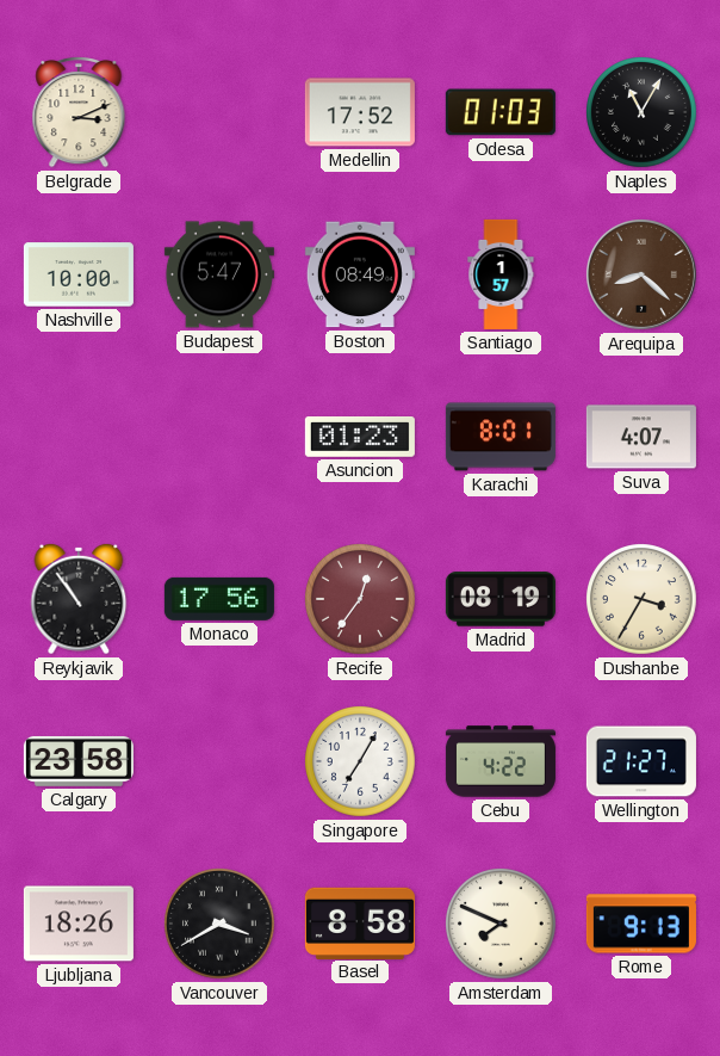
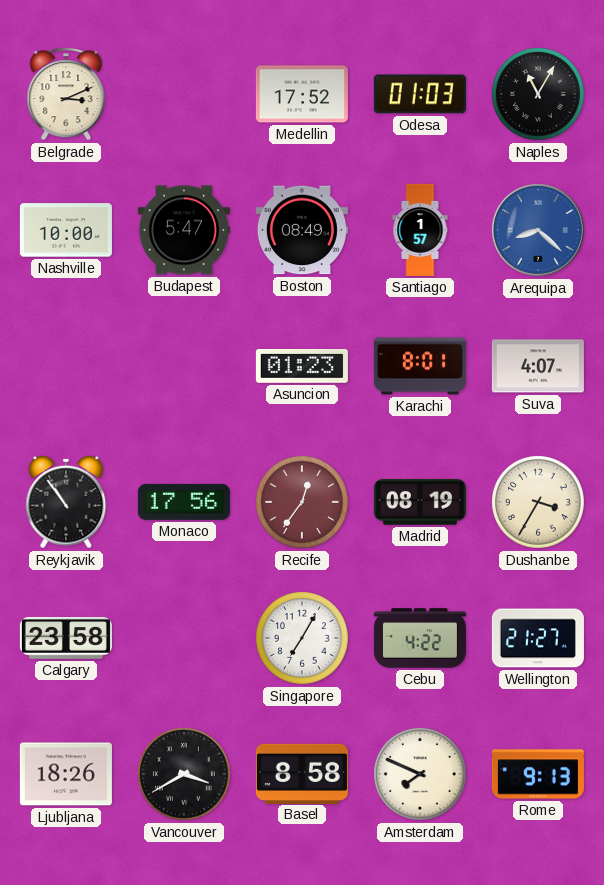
Arequipa dial: brown -> blue
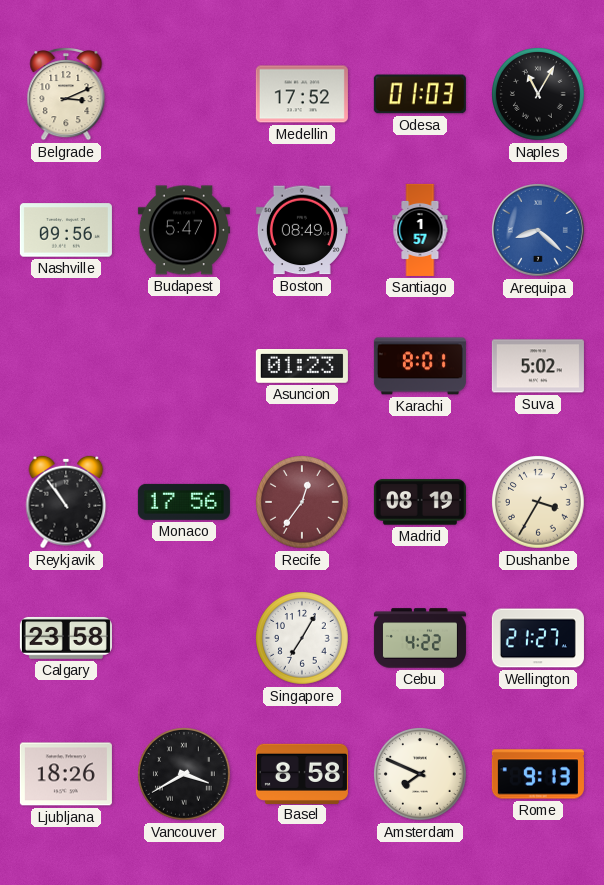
Nashville: 10:00 -> 09:56
Suva: 4:07 -> 5:02
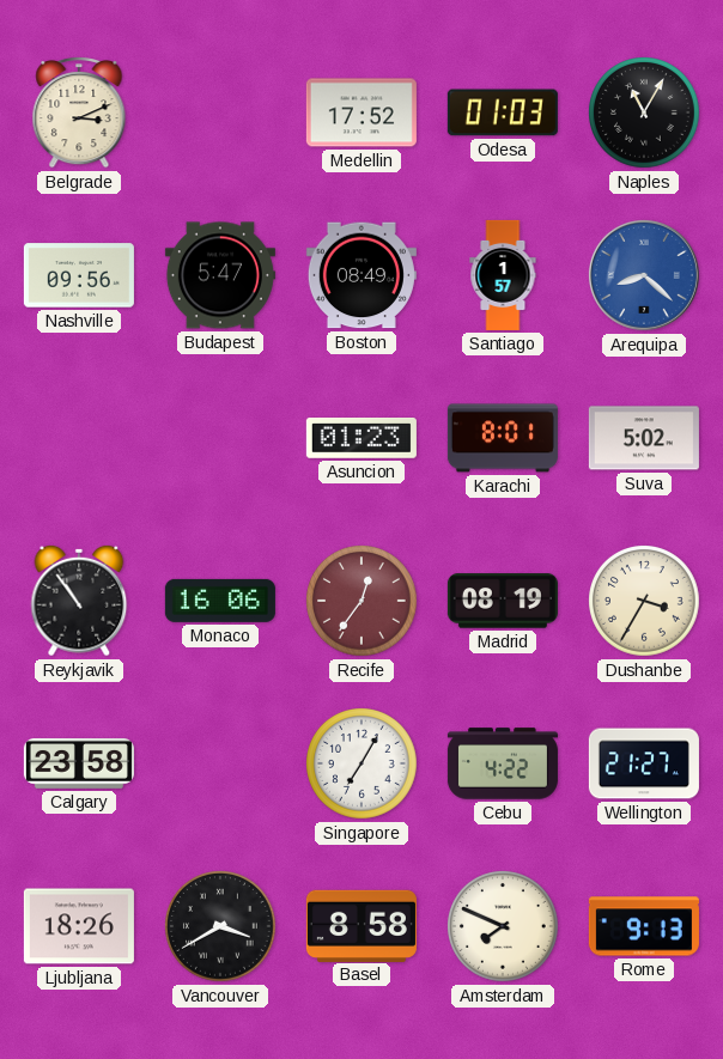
Monaco: 17:56 -> 16:06
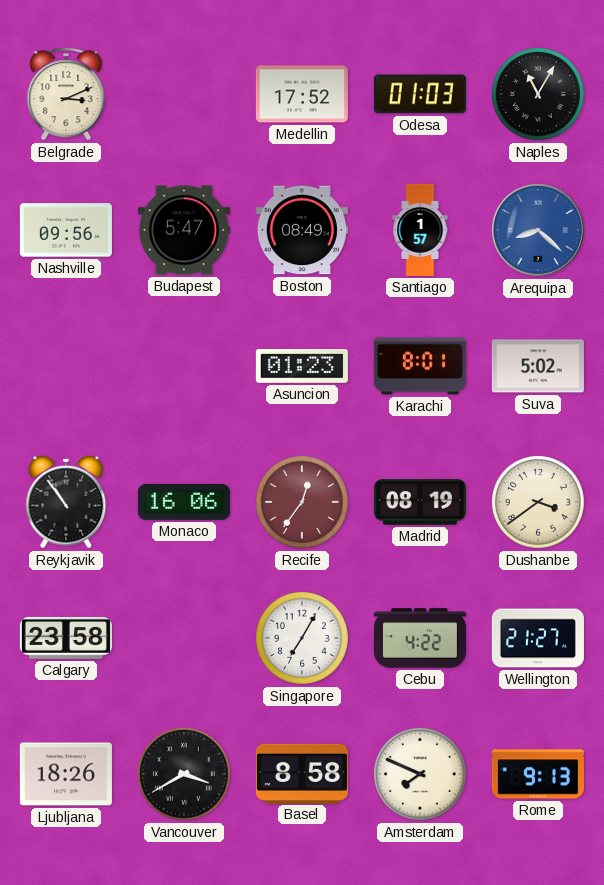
Dushanbe: 3:35 -> 3:39
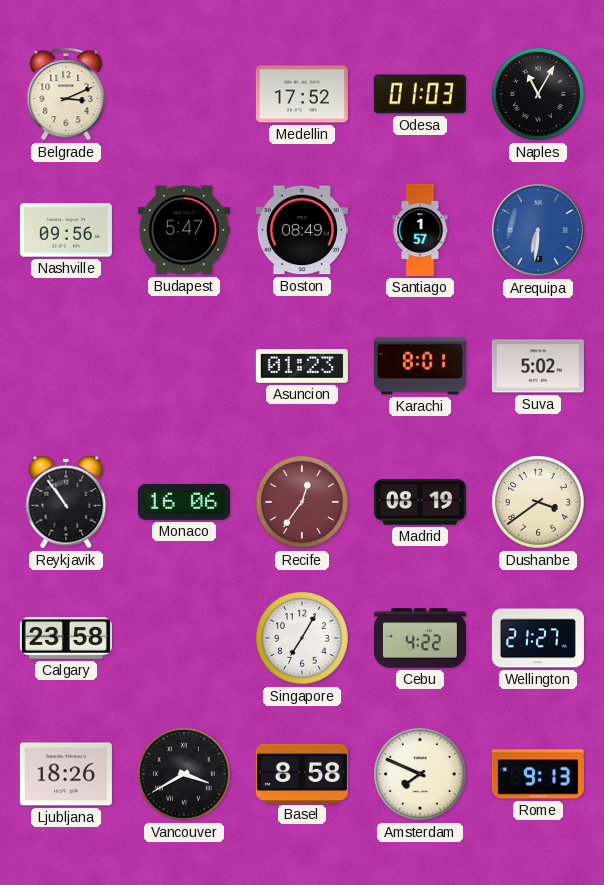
Arequipa: 8:22 -> 6:31
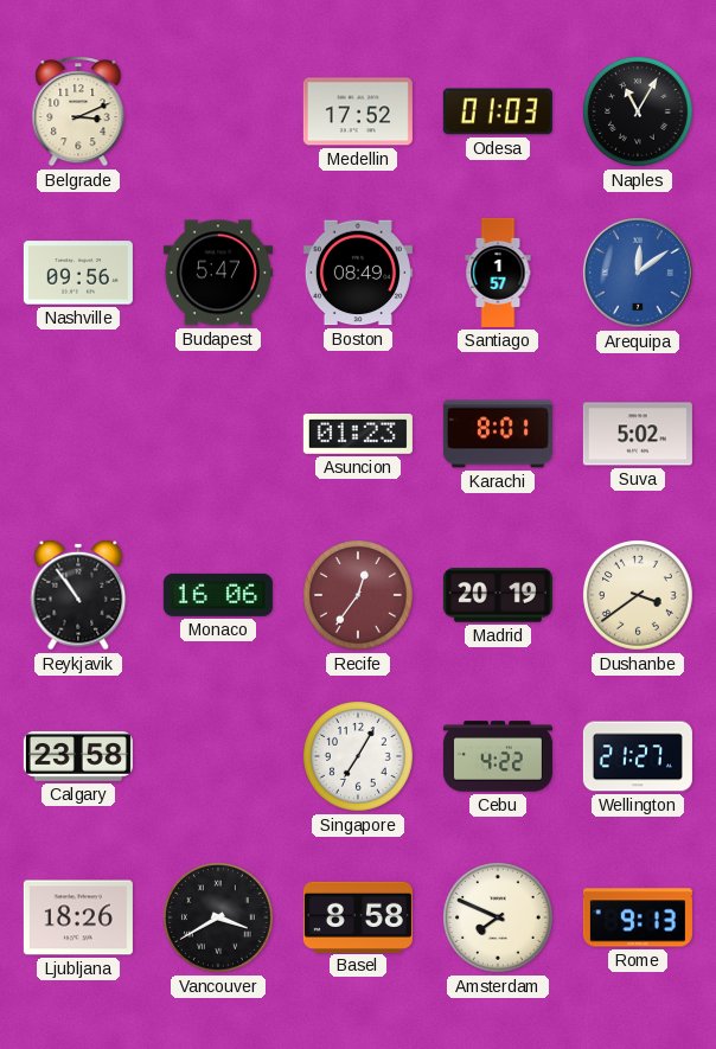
Arequipa: 6:31 -> 12:09
Madrid: 08:19 -> 20:19
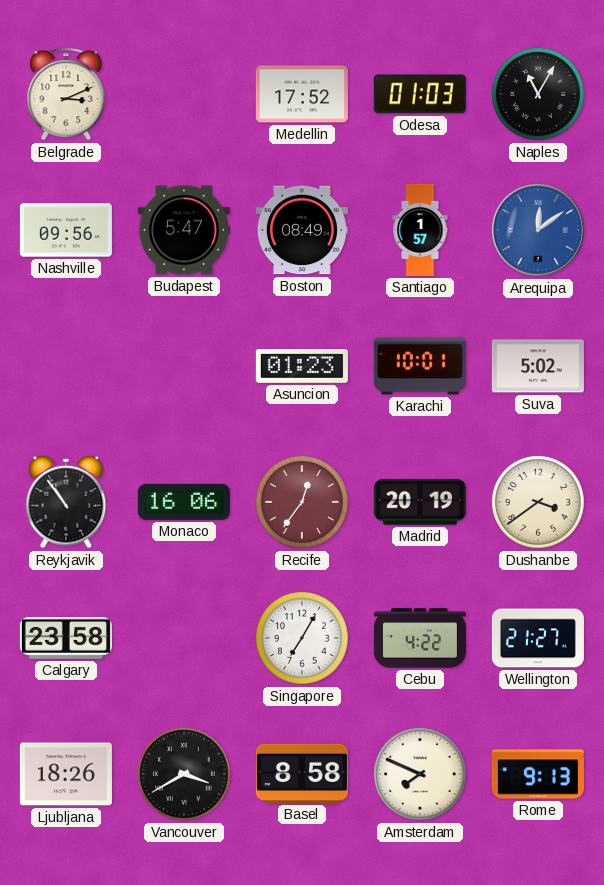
Karachi: 8:01 -> 10:01
